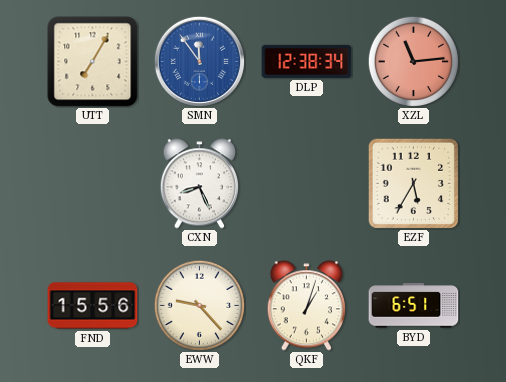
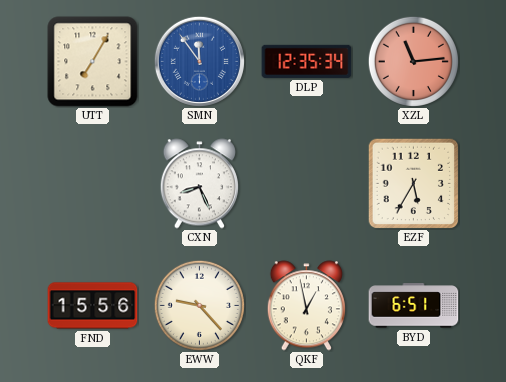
DLP: 12:38 -> 12:35
QKF: 1:03 -> 12:58
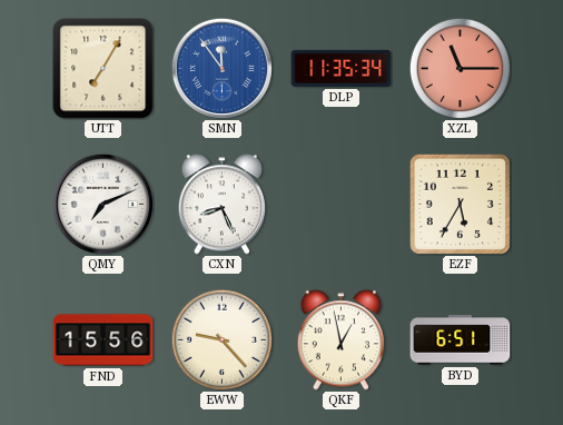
DLP: 12:35 -> 11:35
XZL: 11:14 -> 11:15
QMY: none -> 7:11
